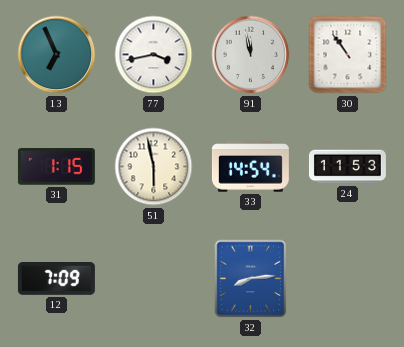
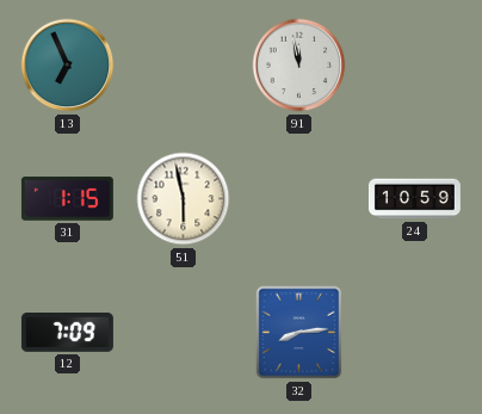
77: 3:43 -> none
30: 10:54 -> none
33: 14:54 -> none
24: 11:53 -> 10:59
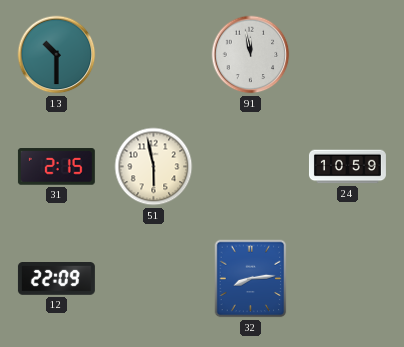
13: 6:56 -> 10:30
31: 1:15 -> 2:15
12: 7:09 -> 22:09
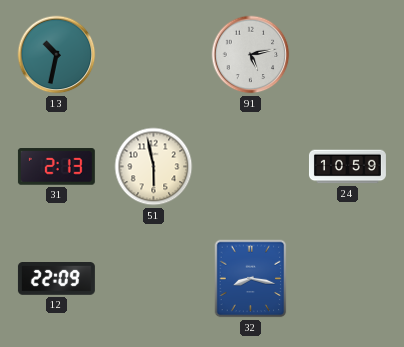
13: 10:30 -> 10:32
91: 11:58 -> 5:13
31: 2:15 -> 2:13
32: 8:14 -> 8:17
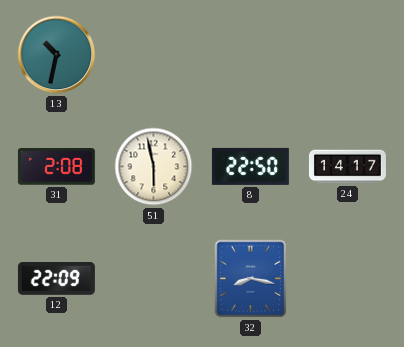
91: 5:13 -> none
31: 2:13 -> 2:08
8: none -> 22:50
24: 10:59 -> 14:17
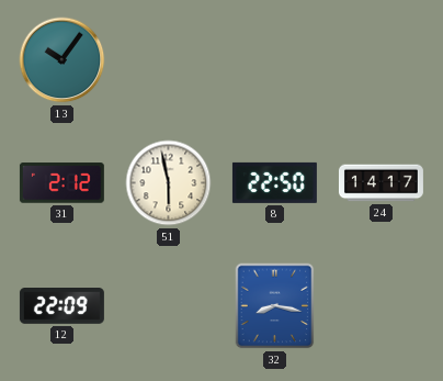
13: 10:32 -> 10:06
31: 2:08 -> 2:12
